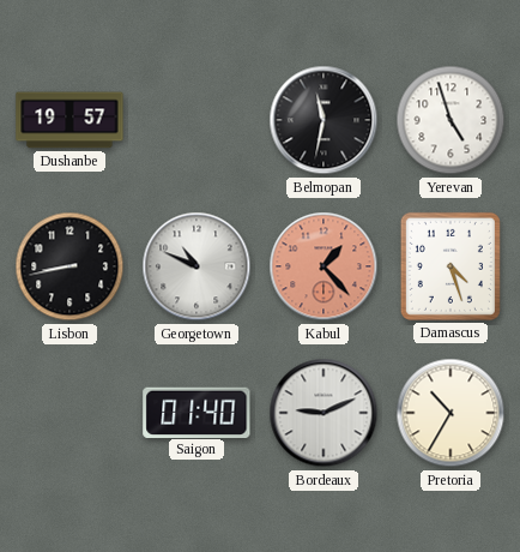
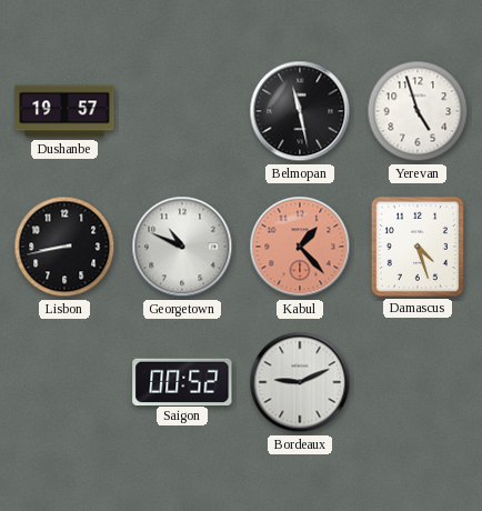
Belmopan: 11:32 -> 11:28
Saigon: 01:40 -> 00:52
Pretoria: 10:35 -> none
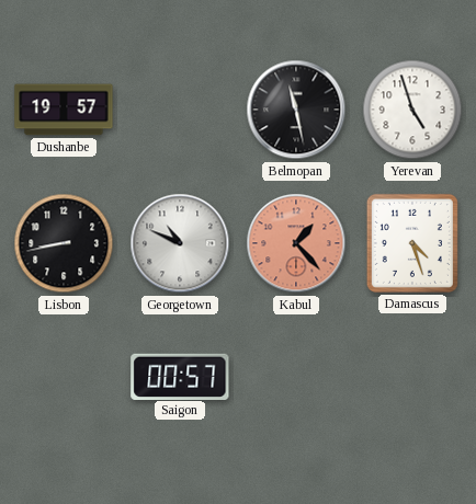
Saigon: 00:52 -> 00:57
Bordeaux: 9:11 -> none
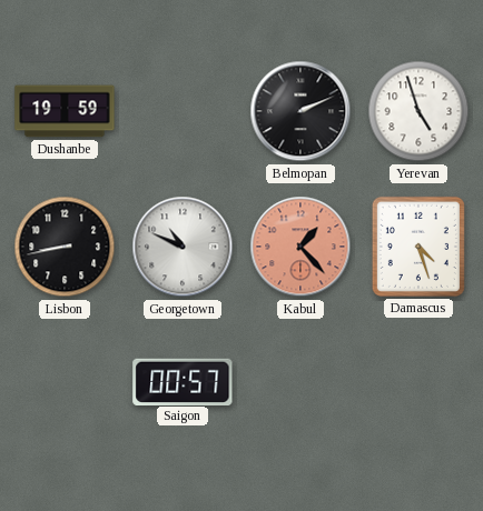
Dushanbe: 19:57 -> 19:59
Belmopan: 11:28 -> 2:11
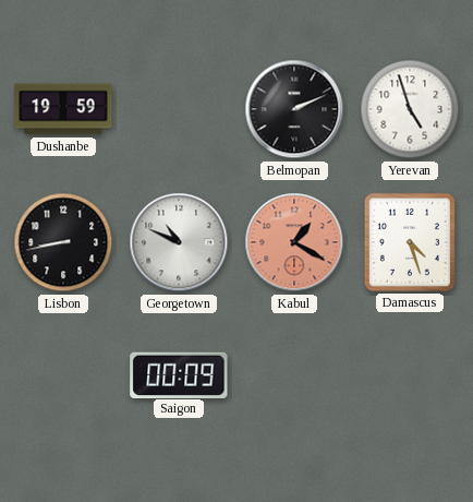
Kabul: 1:23 -> 1:20
Saigon: 00:57 -> 00:09
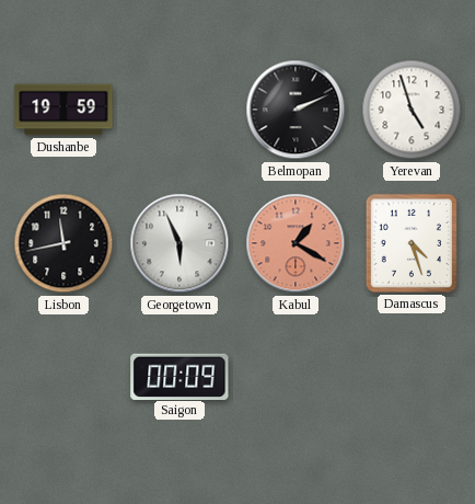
Lisbon: 8:43 -> 11:43
Georgetown: 10:49 -> 5:56
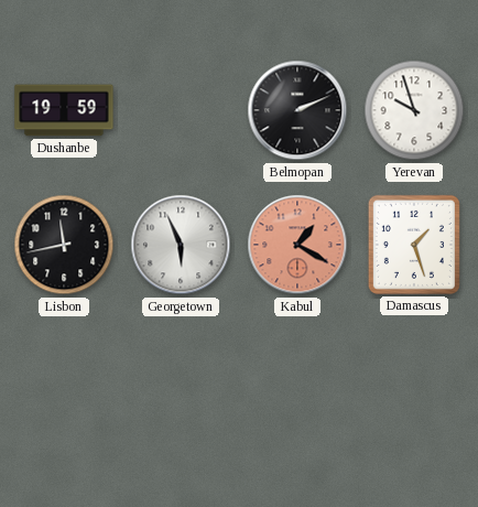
Yerevan: 4:57 -> 9:57
Damascus: 4:27 -> 1:27
Saigon: 00:09 -> none
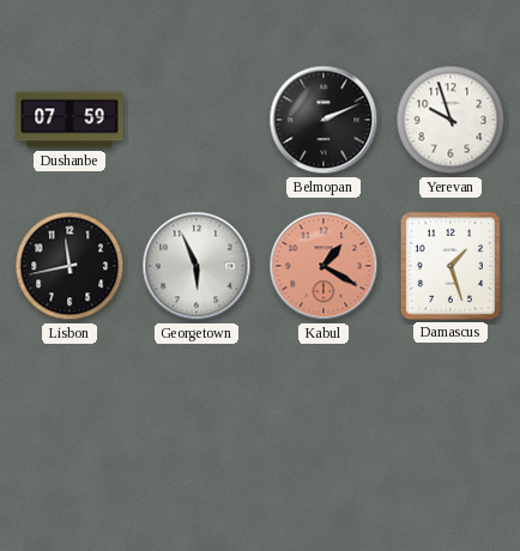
Dushanbe: 19:59 -> 07:59
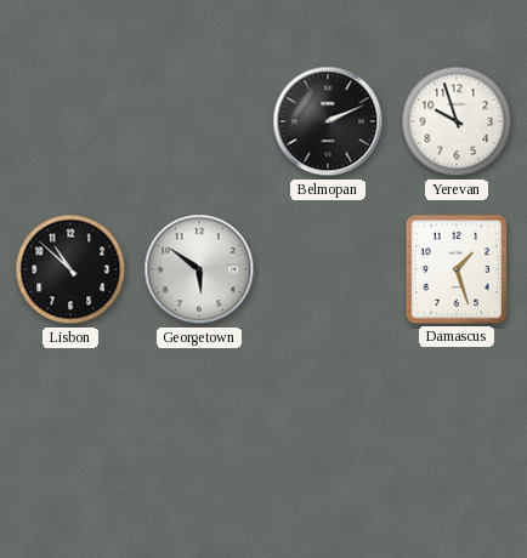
Dushanbe: 07:59 -> none
Lisbon: 11:43 -> 10:52
Georgetown: 5:56 -> 5:51
Kabul: 1:20 -> none
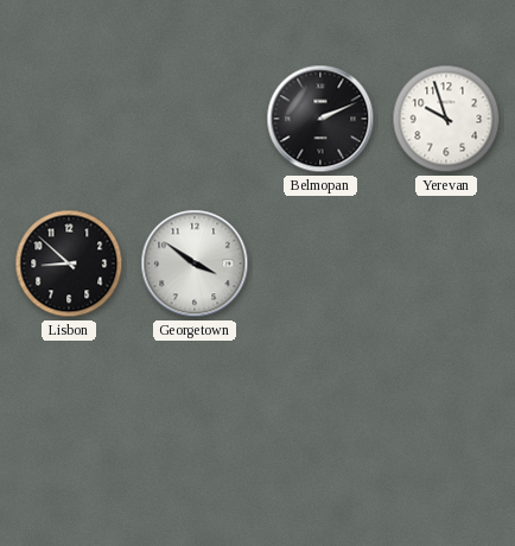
Lisbon: 10:52 -> 8:52
Georgetown: 5:51 -> 3:51
Damascus: 1:27 -> none
